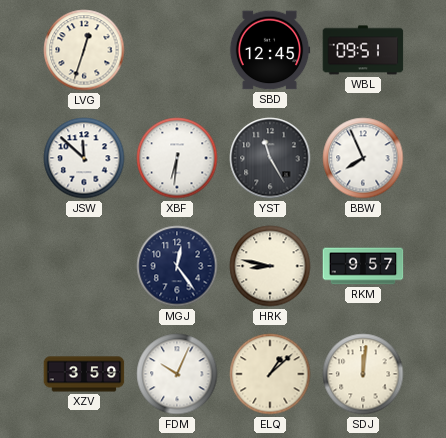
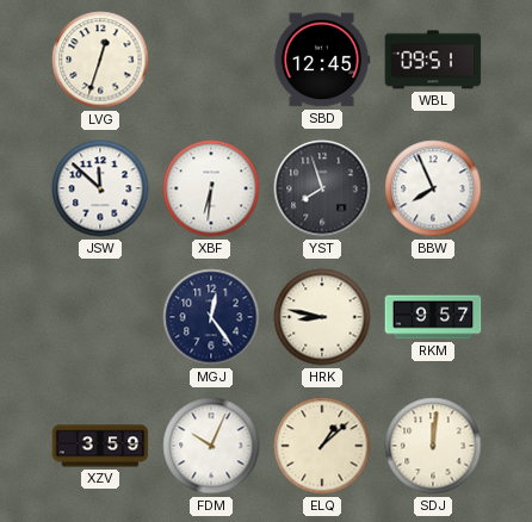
YST: 11:25 -> 7:57
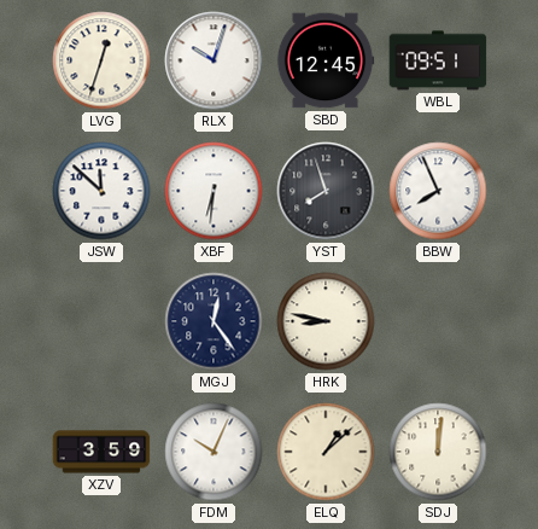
RLX: none -> 10:03
RKM: 9:57 -> none
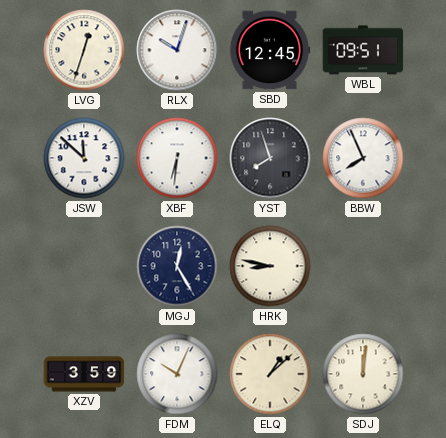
MGJ: 12:24 -> 12:25
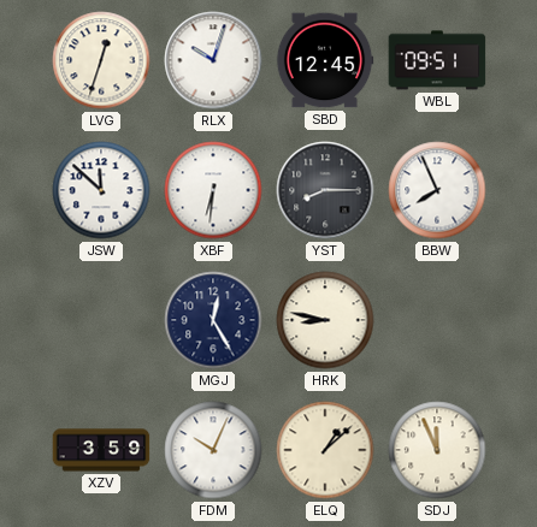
YST: 7:57 -> 8:15
SDJ: 12:01 -> 11:56
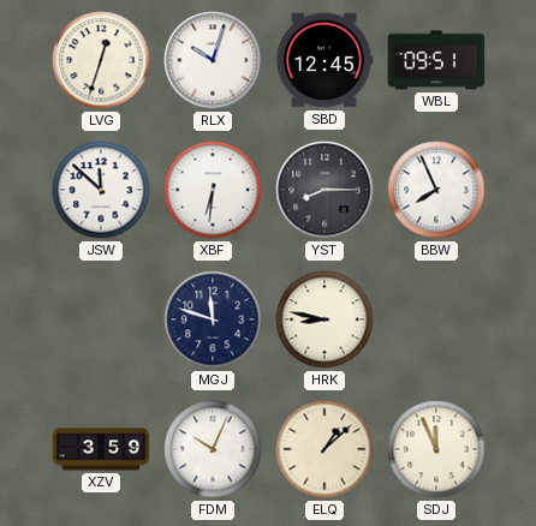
MGJ: 12:25 -> 11:48
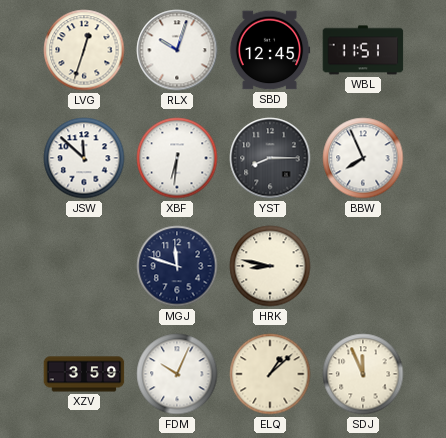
WBL: 09:51 -> 11:51
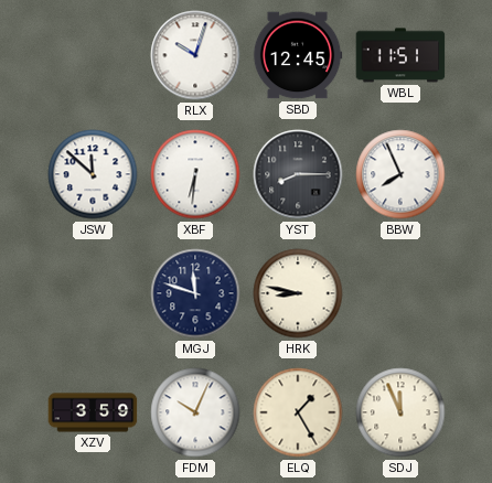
LVG: 12:33 -> none
ELQ: 1:08 -> 1:25
